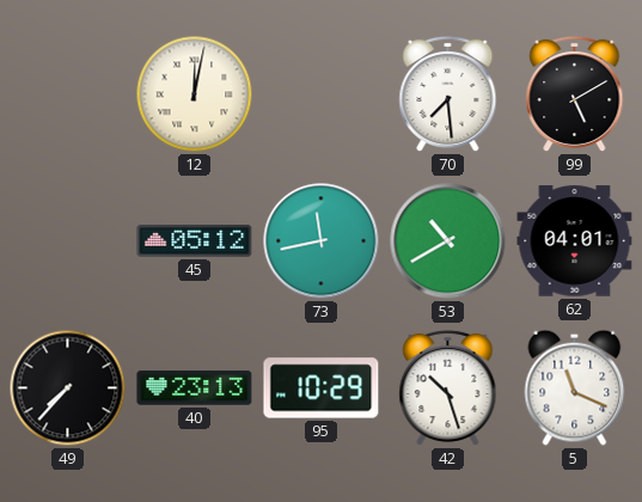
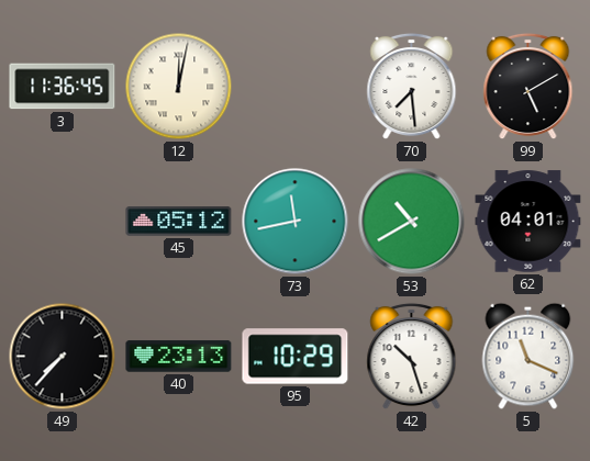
3: none -> 11:36
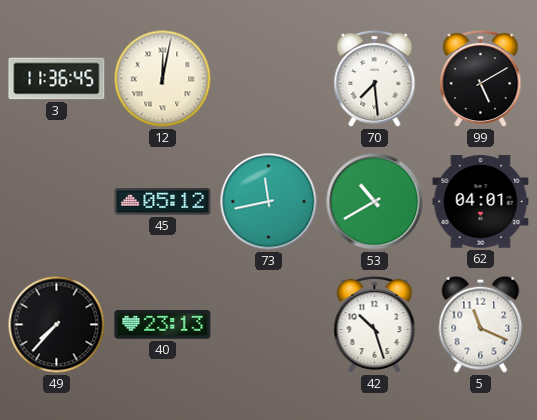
95: 10:29 -> none
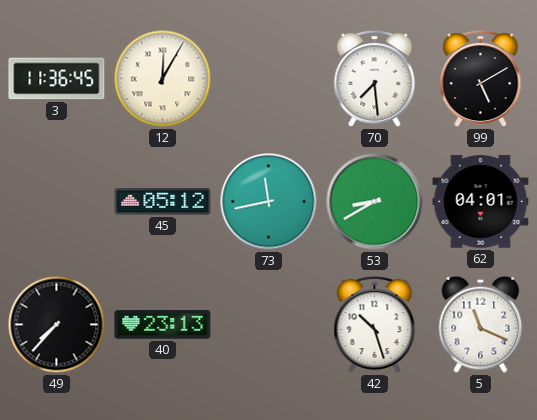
12: 12:02 -> 12:05
53: 10:40 -> 8:40
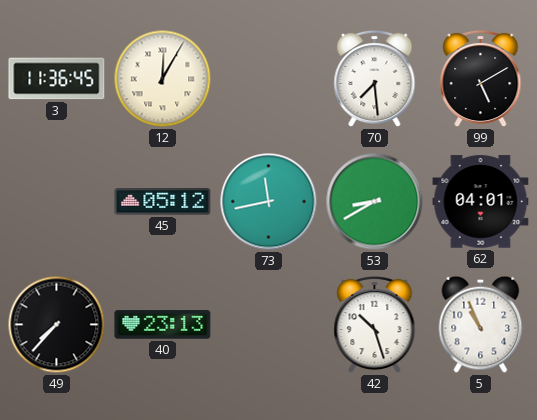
5: 11:19 -> 10:56
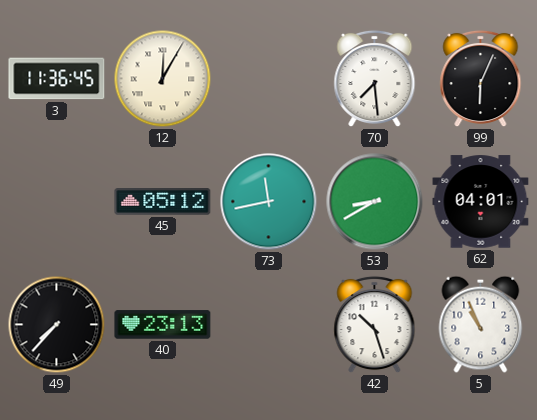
99: 5:10 -> 6:04
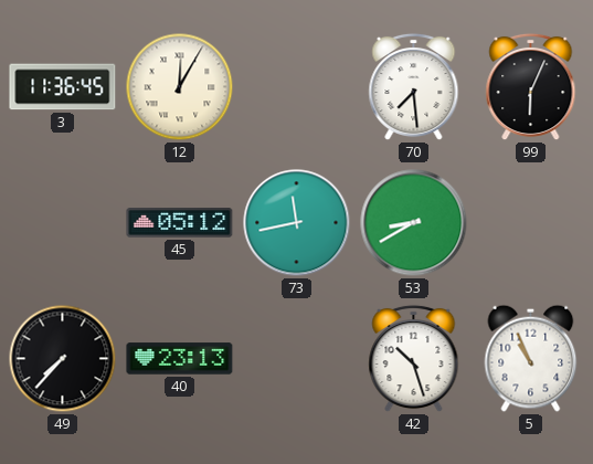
62: 04:01 -> none
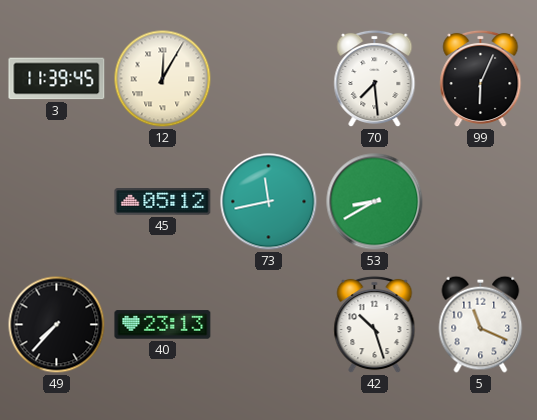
3: 11:36 -> 11:39
5: 10:56 -> 11:19
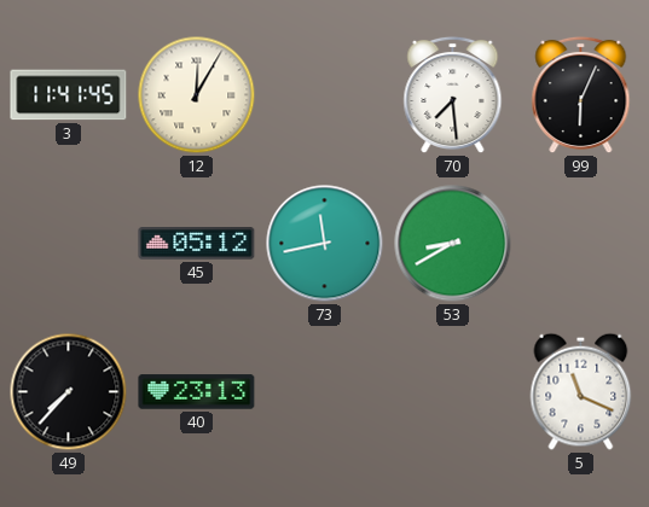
3: 11:39 -> 11:41
42: 10:27 -> none
